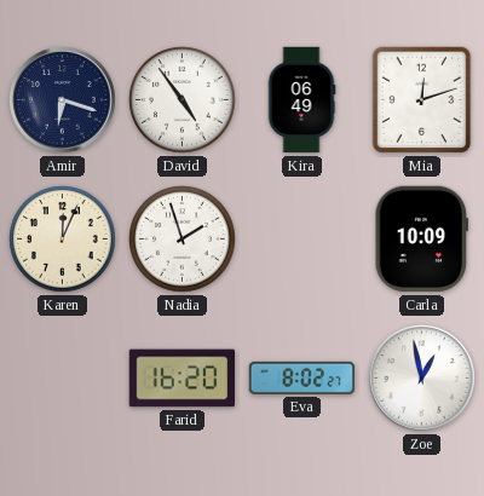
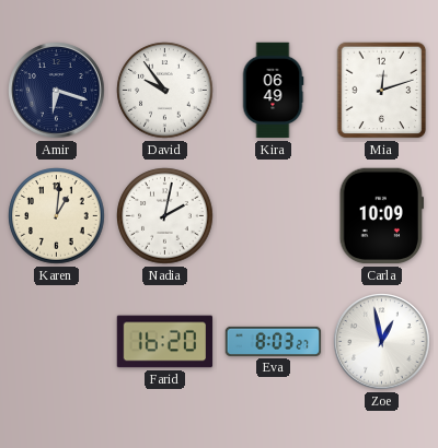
David: 4:54 -> 9:54
Karen: 12:04 -> 1:01
Nadia: 1:57 -> 2:02
Eva: 8:02 -> 8:03
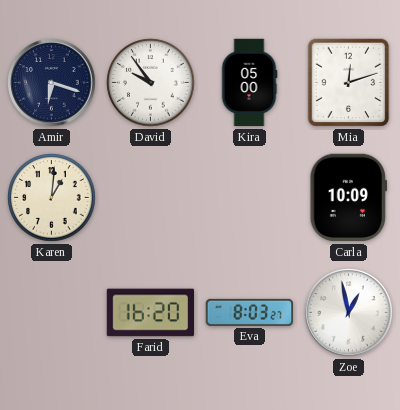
Kira: 06:49 -> 05:00
Nadia: 2:02 -> none
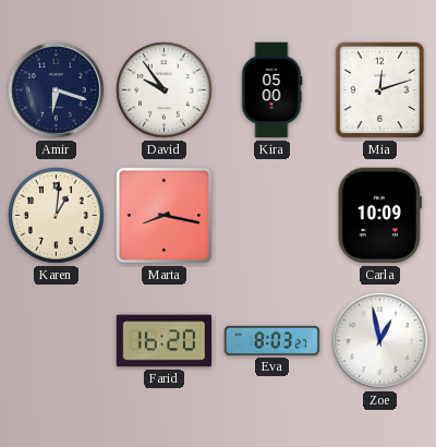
Marta: none -> 8:17
